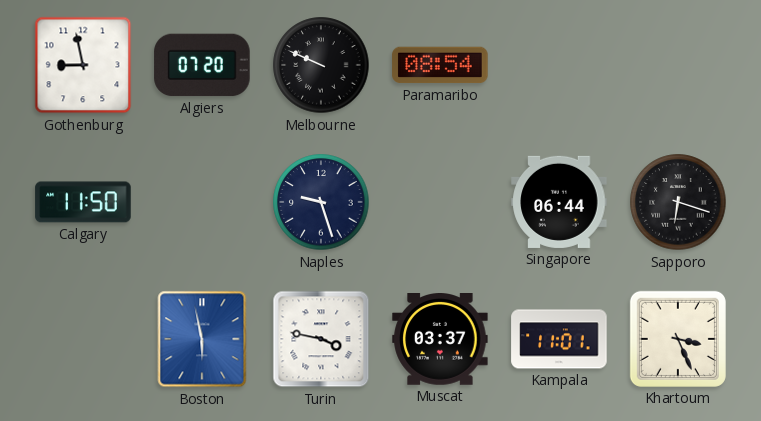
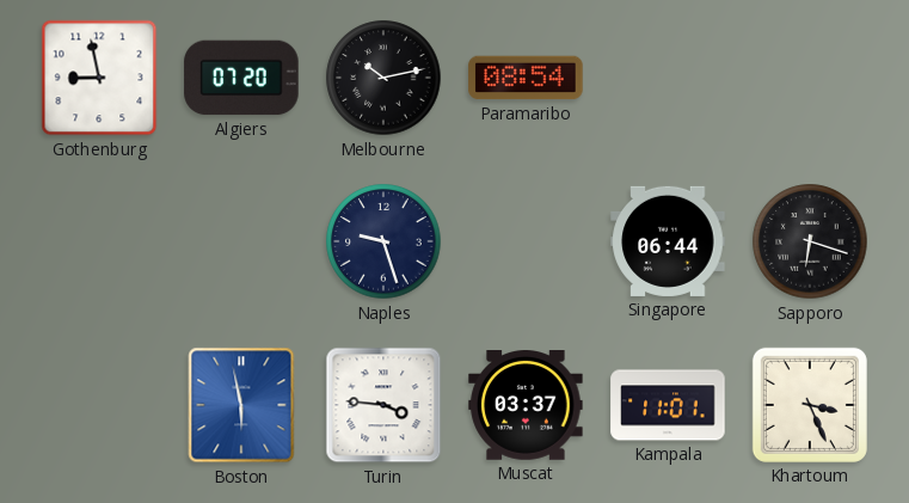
Melbourne: 9:49 -> 10:13
Calgary: 11:50 -> none
Turin: 3:47 -> 3:46
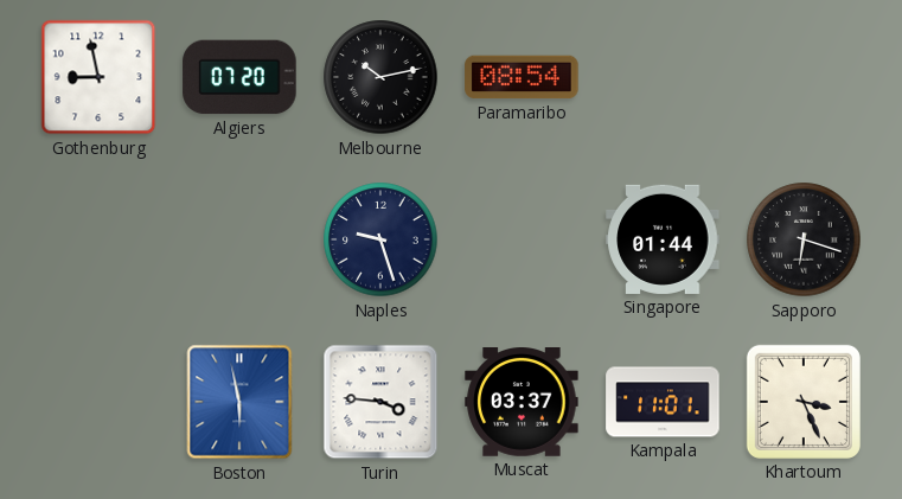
Singapore: 06:44 -> 01:44
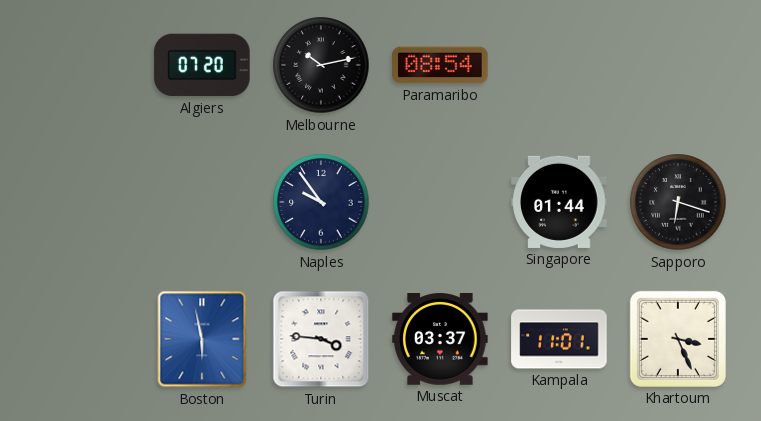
Gothenburg: 8:58 -> none
Naples: 9:27 -> 9:54
